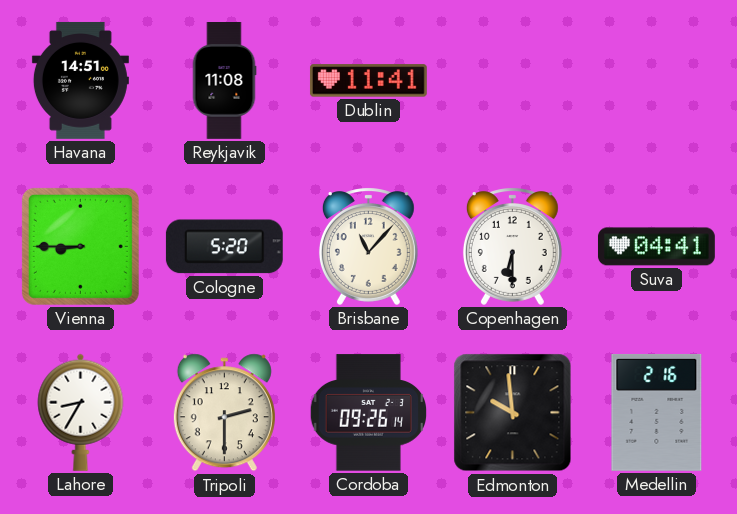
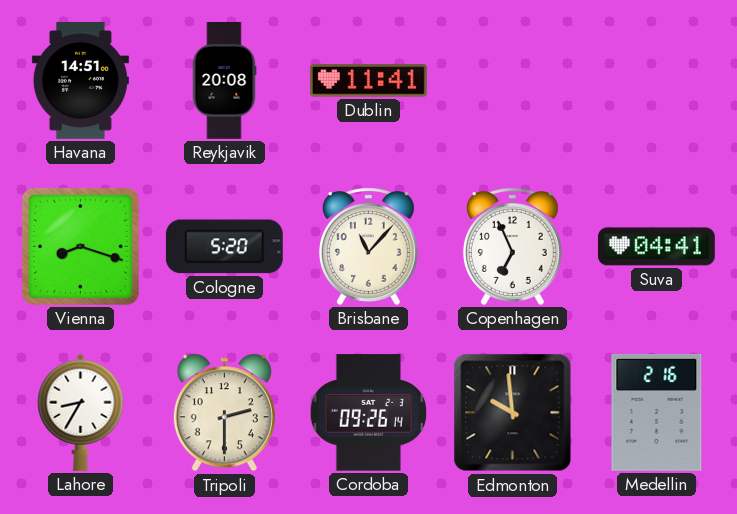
Reykjavik: 11:08 -> 20:08
Vienna: 8:45 -> 8:18
Copenhagen: 6:30 -> 6:56
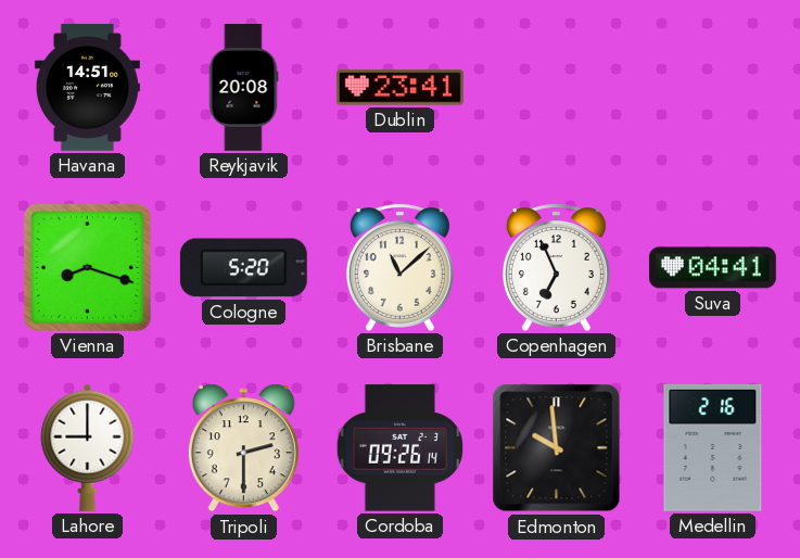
Dublin: 11:41 -> 23:41
Brisbane: 11:07 -> 11:08
Lahore: 8:35 -> 9:00
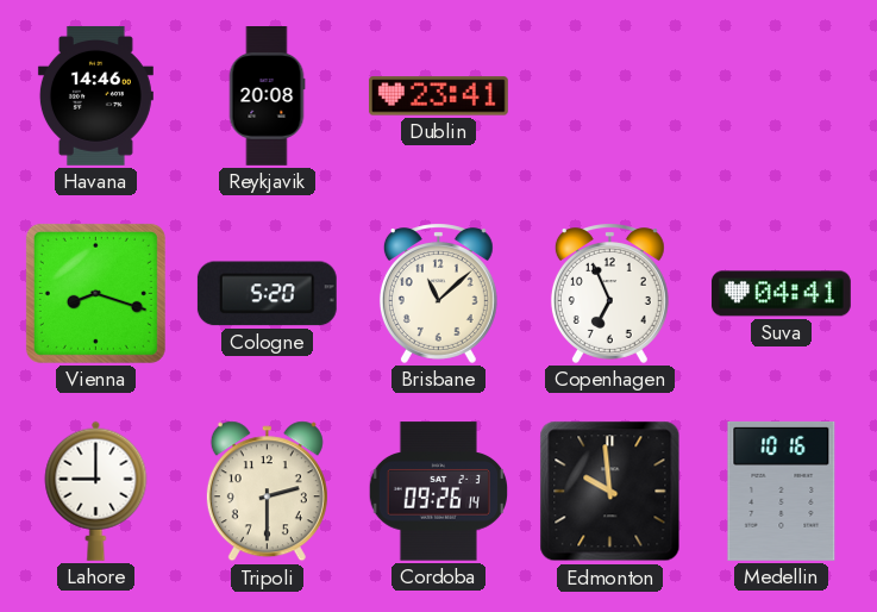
Havana: 14:51 -> 14:46
Medellin: 2:16 -> 10:16
